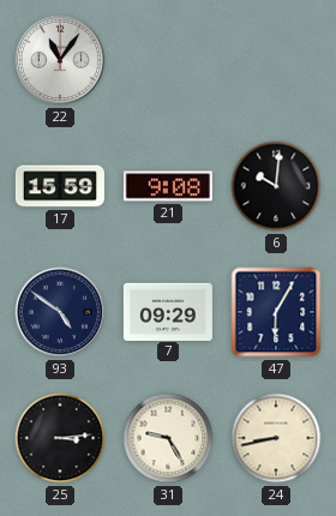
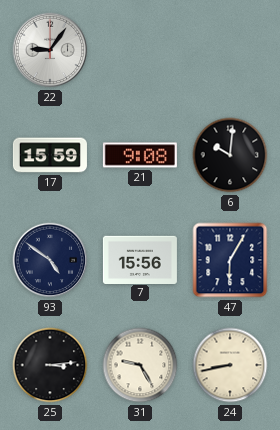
22: 11:06 -> 9:06
7: 09:29 -> 15:56
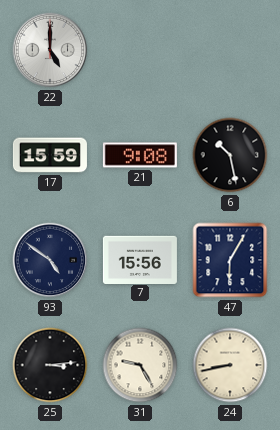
22: 9:06 -> 5:00
6: 10:01 -> 10:28
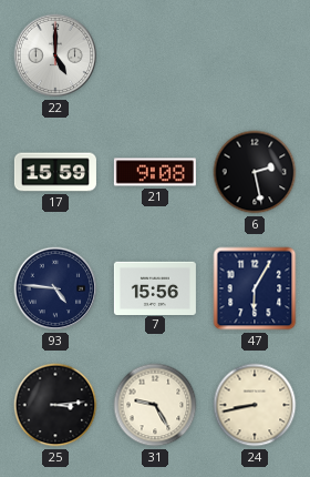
6: 10:28 -> 2:28
93: 4:51 -> 4:46
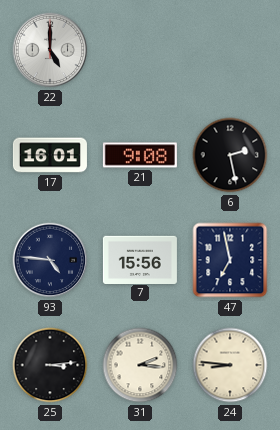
17: 15:59 -> 16:01
47: 6:05 -> 6:58
31: 9:25 -> 2:16
24: 8:43 -> 8:46
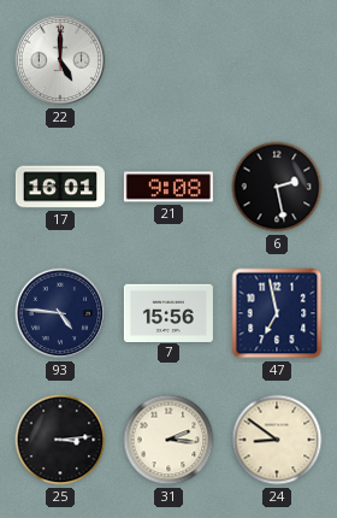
24: 8:46 -> 8:51
